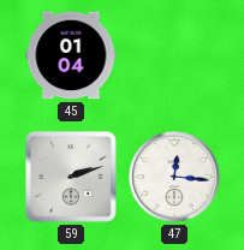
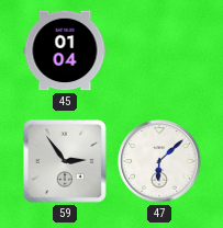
59: 2:12 -> 2:54
47: 12:16 -> 6:08
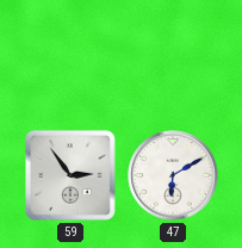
45: 01:04 -> none
47: 6:08 -> 6:10
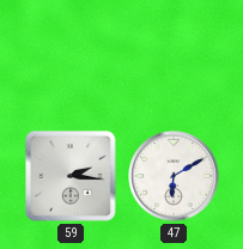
59: 2:54 -> 2:16
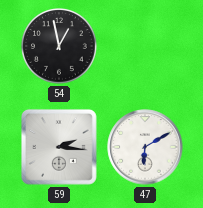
54: none -> 12:58
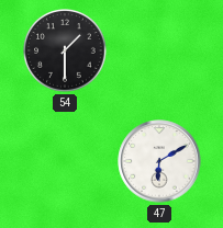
54: 12:58 -> 1:30
59: 2:16 -> none
